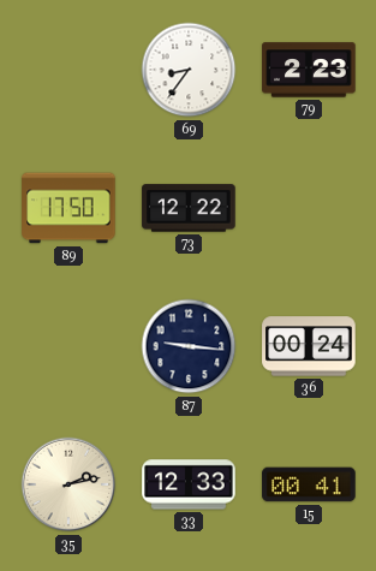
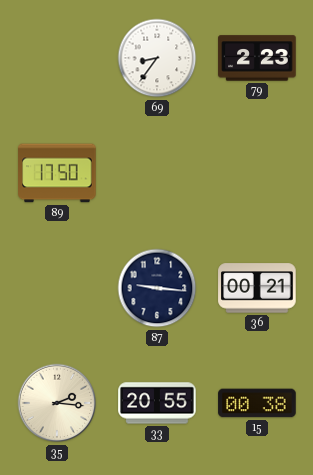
73: 12:22 -> none
36: 00:24 -> 00:21
35: 2:13 -> 2:16
33: 12:33 -> 20:55
15: 00:41 -> 00:38
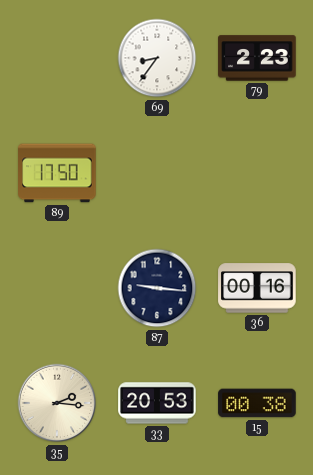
36: 00:21 -> 00:16
33: 20:55 -> 20:53
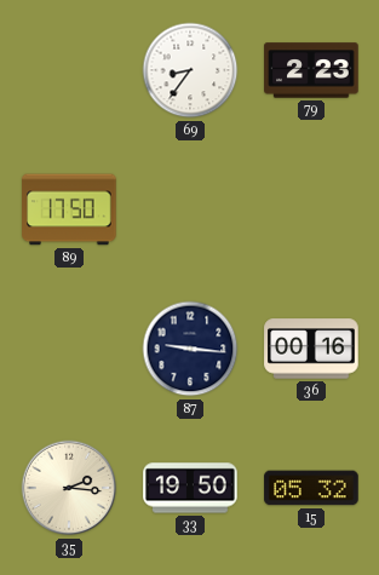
33: 20:53 -> 19:50
15: 00:38 -> 05:32
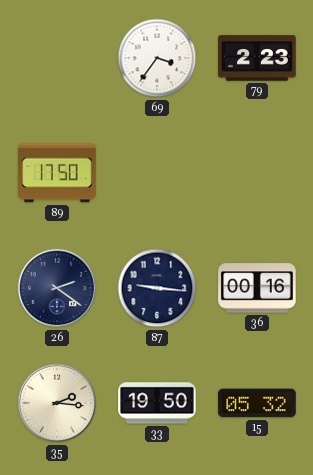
69: 8:36 -> 3:36
26: none -> 2:21
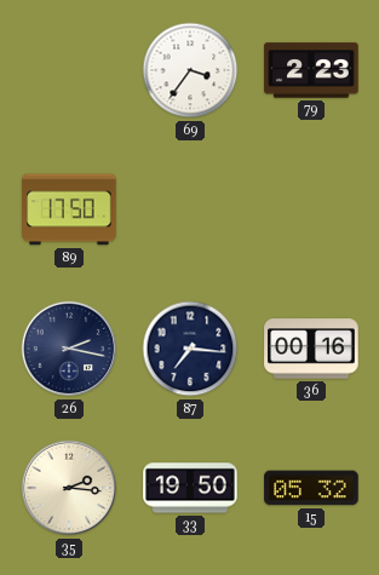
26: 2:21 -> 2:17
87: 9:16 -> 7:16
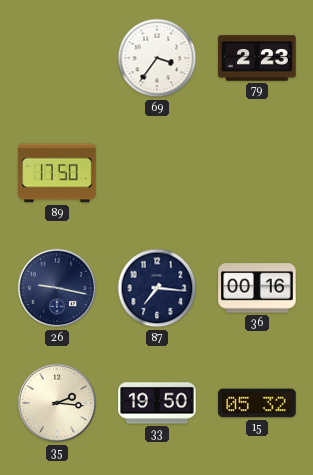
26: 2:17 -> 9:17
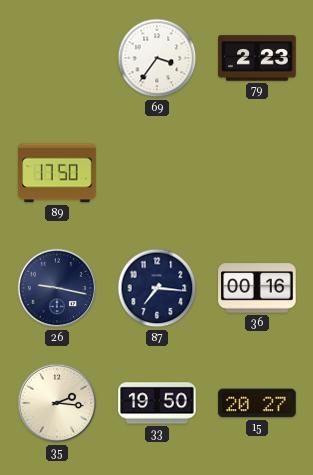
15: 05:32 -> 20:27
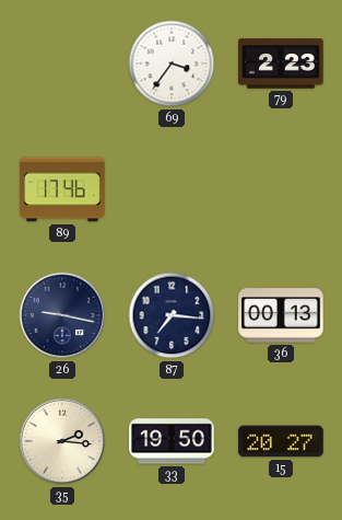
89: 17:50 -> 17:46
36: 00:16 -> 00:13
